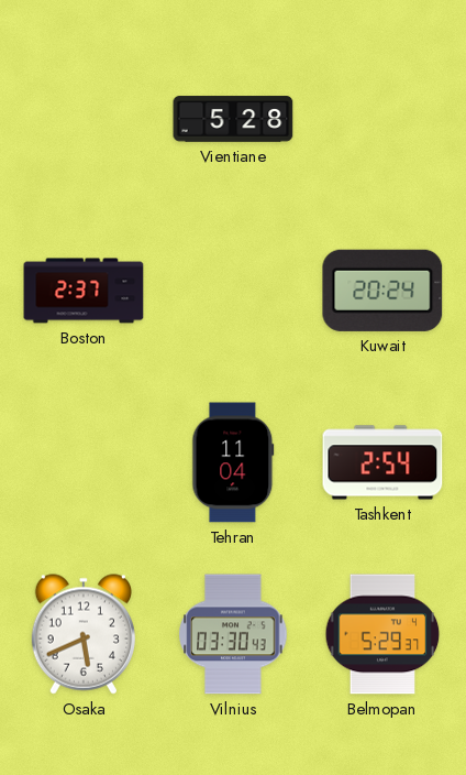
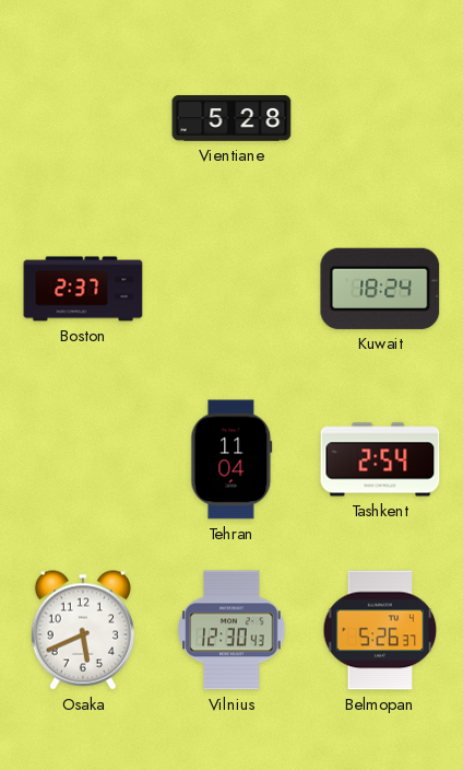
Kuwait: 20:24 -> 18:24
Vilnius: 03:30 -> 12:30
Belmopan: 5:29 -> 5:26
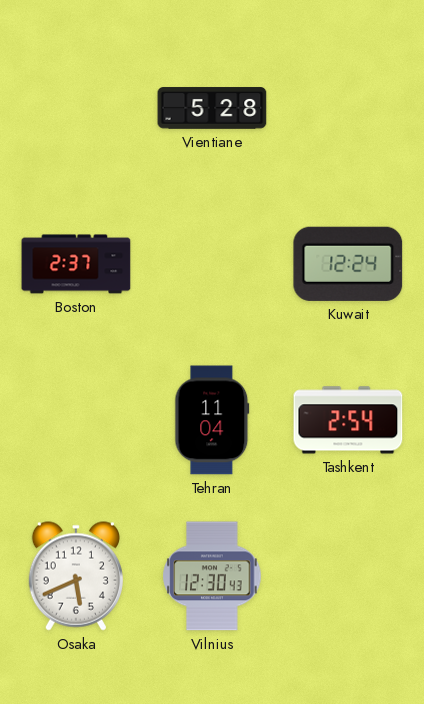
Kuwait: 18:24 -> 12:24
Belmopan: 5:26 -> none
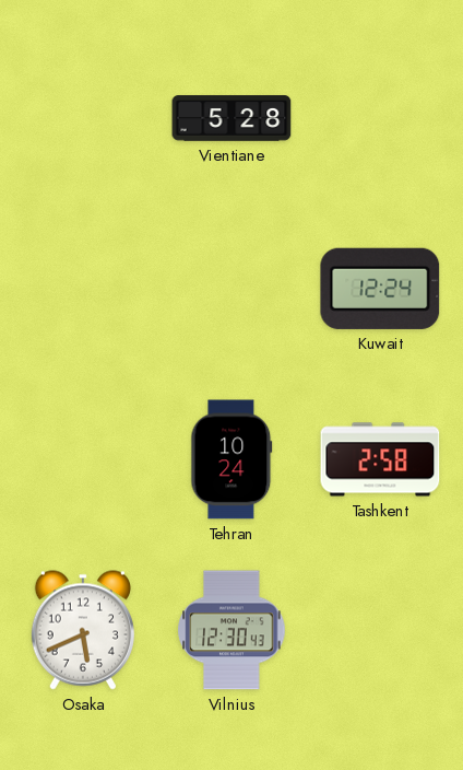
Boston: 2:37 -> none
Tehran: 11:04 -> 10:24
Tashkent: 2:54 -> 2:58
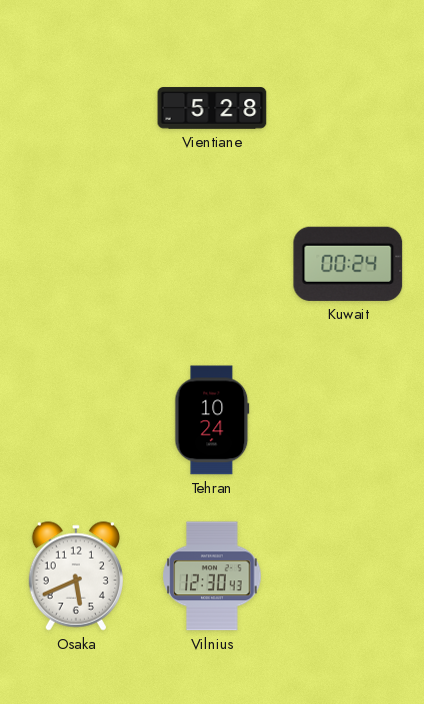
Kuwait: 12:24 -> 00:24
Tashkent: 2:58 -> none
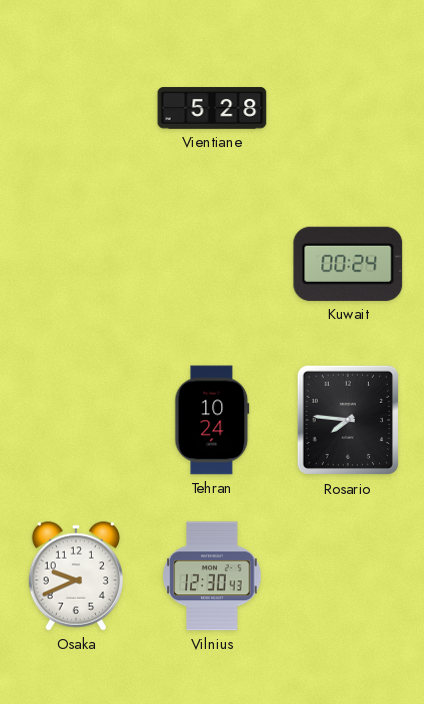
Rosario: none -> 7:46
Osaka: 5:41 -> 9:41
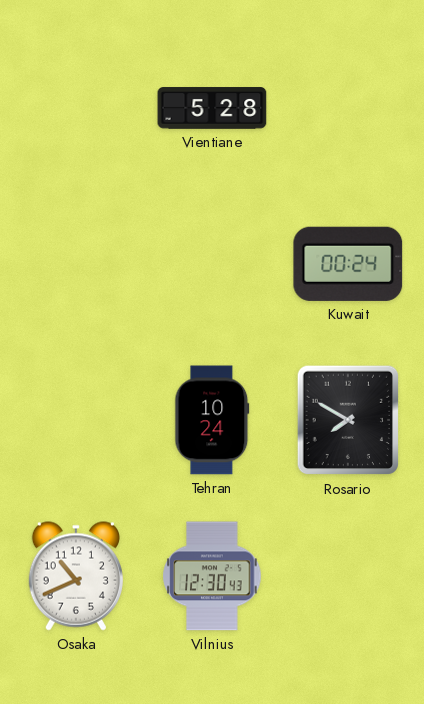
Rosario: 7:46 -> 7:50
Osaka: 9:41 -> 10:41
